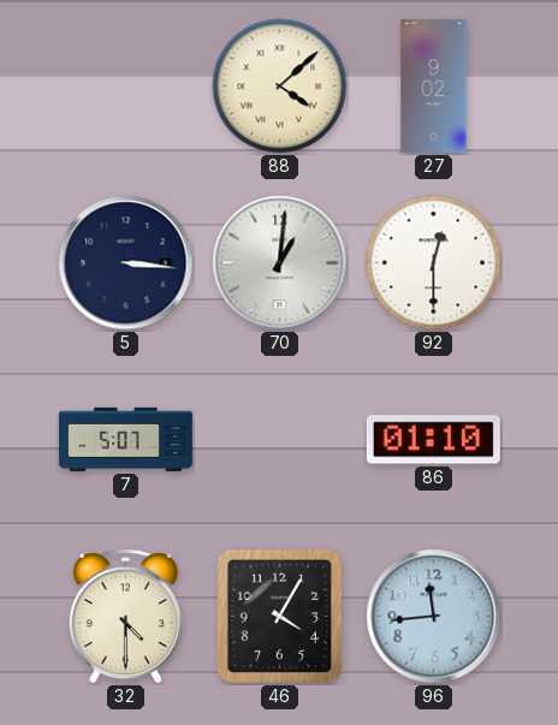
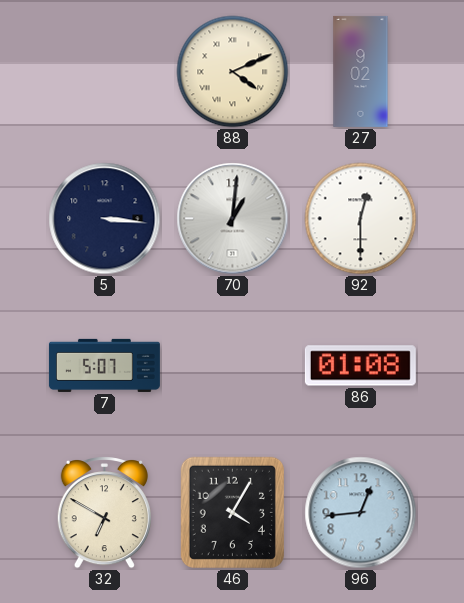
88: 4:08 -> 4:11
86: 01:10 -> 01:08
32: 4:30 -> 6:50
96: 11:44 -> 12:44
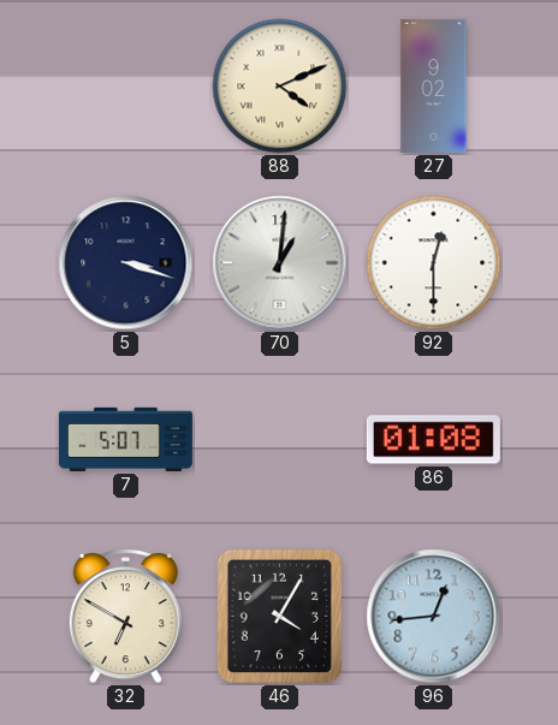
5: 3:16 -> 3:18
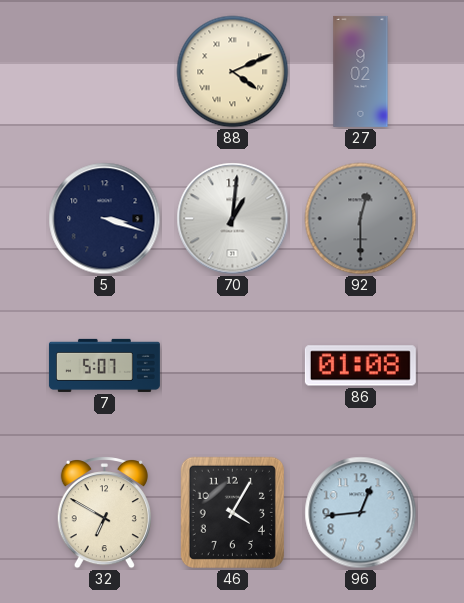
92 dial: white -> grey
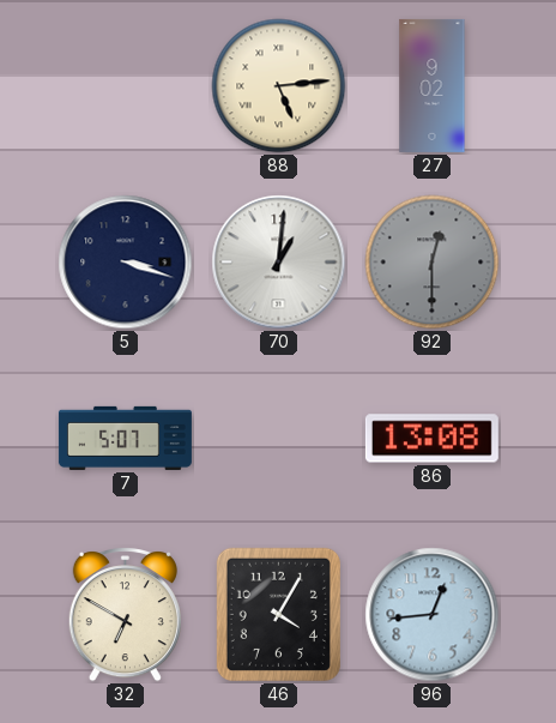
88: 4:11 -> 5:14
86: 01:08 -> 13:08
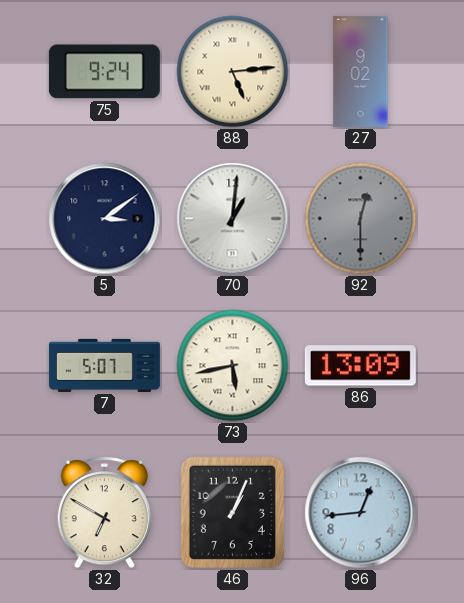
75: none -> 9:24
5: 3:18 -> 3:09
73: none -> 5:43
86: 13:08 -> 13:09
46: 4:05 -> 1:04
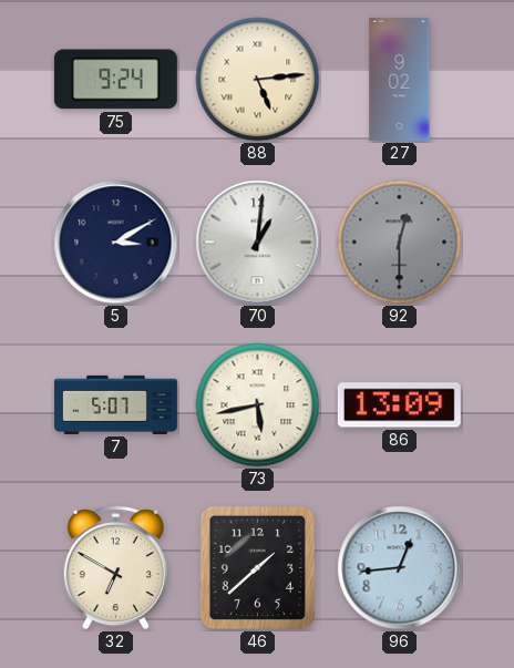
5: 3:09 -> 3:10
46: 1:04 -> 1:38
